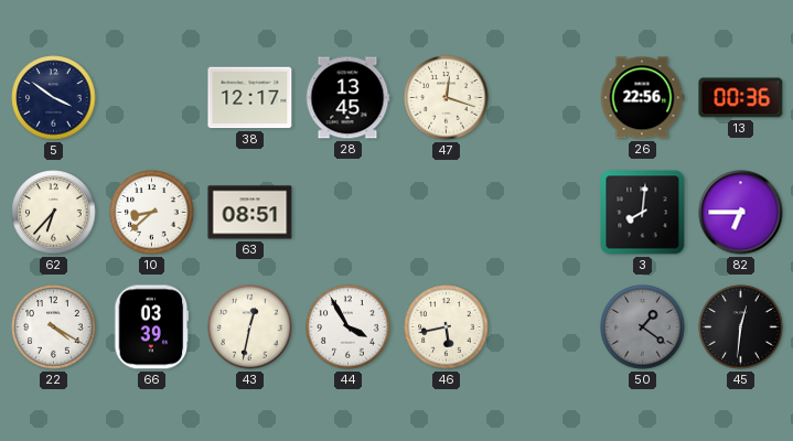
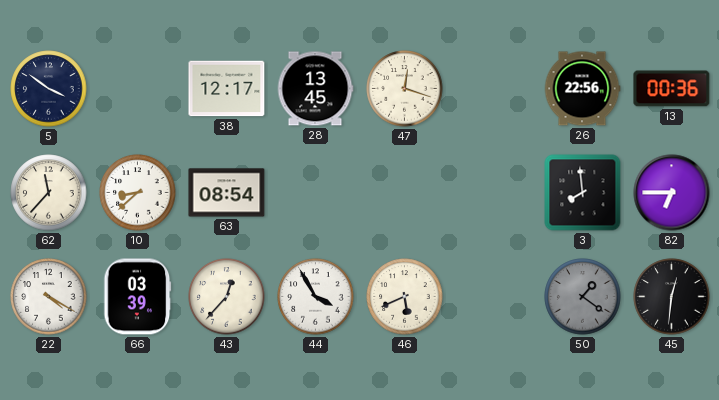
62: 6:37 -> 11:37
63: 08:51 -> 08:54
3: 8:01 -> 7:59
43: 12:32 -> 12:37
46: 5:43 -> 5:41
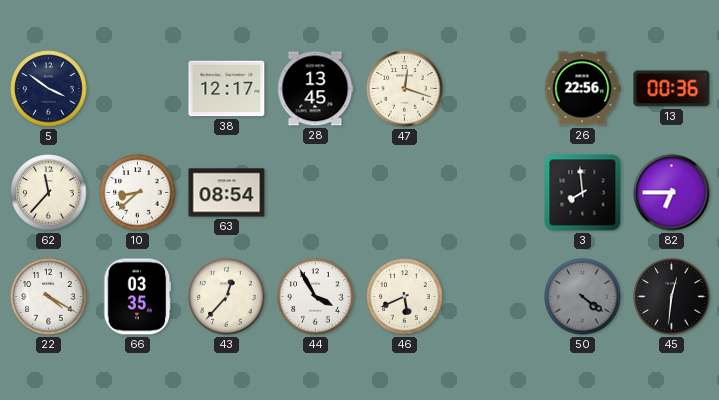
66: 03:39 -> 03:35
50: 1:21 -> 4:21
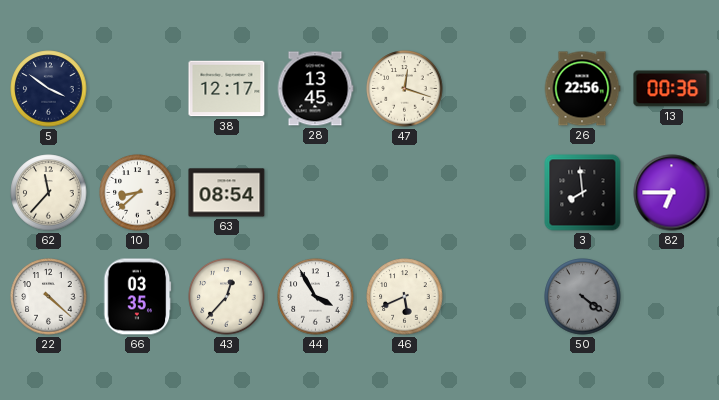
22: 4:20 -> 4:22
45: 12:31 -> none
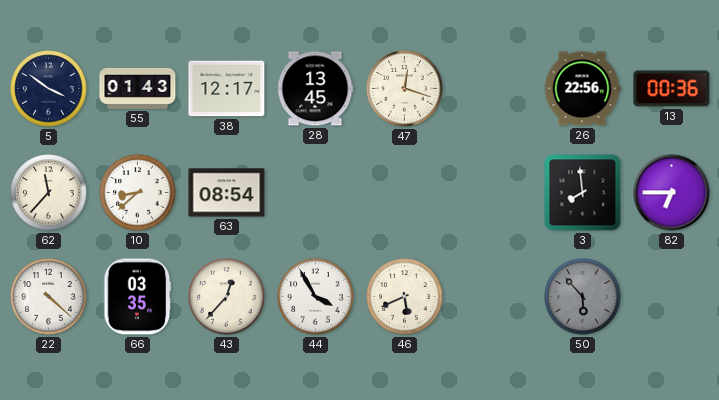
55: none -> 01:43
50: 4:21 -> 5:53
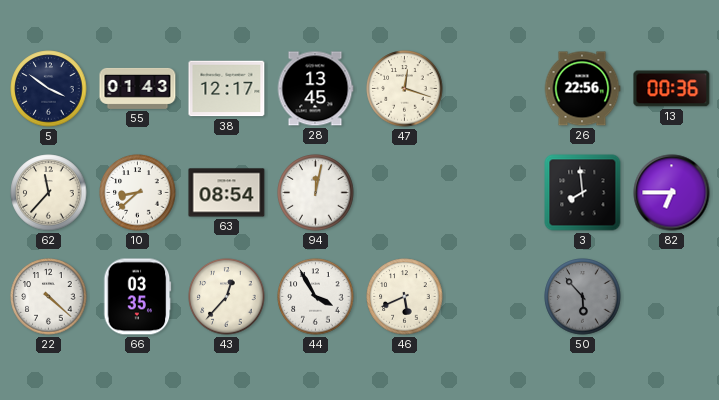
94: none -> 12:02
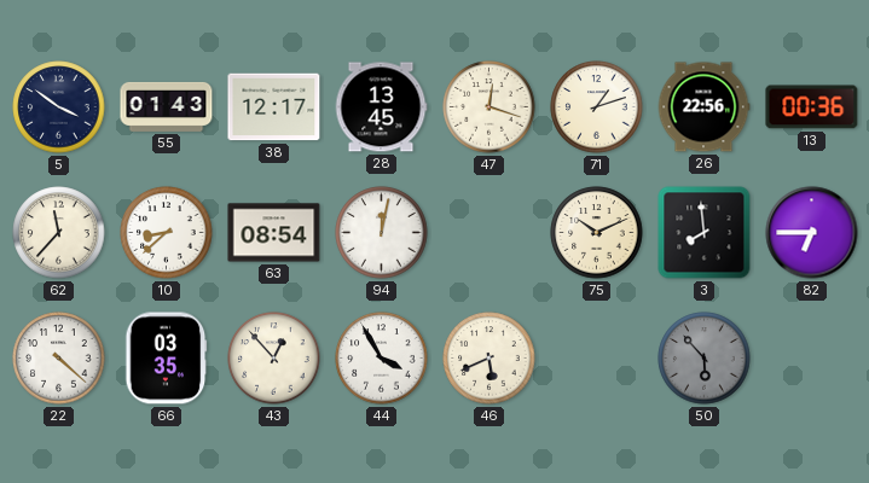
71: none -> 1:12
75: none -> 10:11
43: 12:37 -> 12:53
